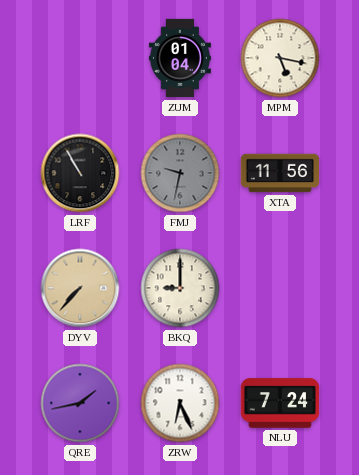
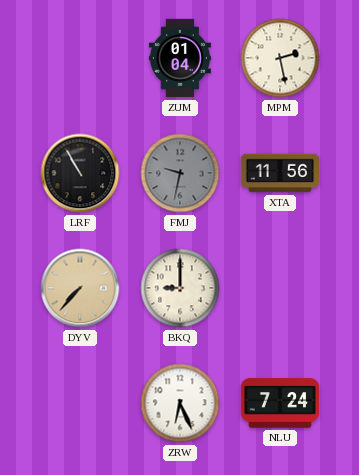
MPM: 5:17 -> 2:28
QRE: 1:43 -> none
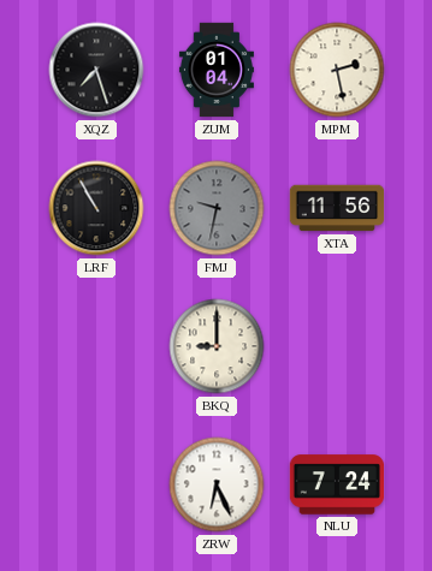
XQZ: none -> 7:27
DYV: 7:37 -> none
